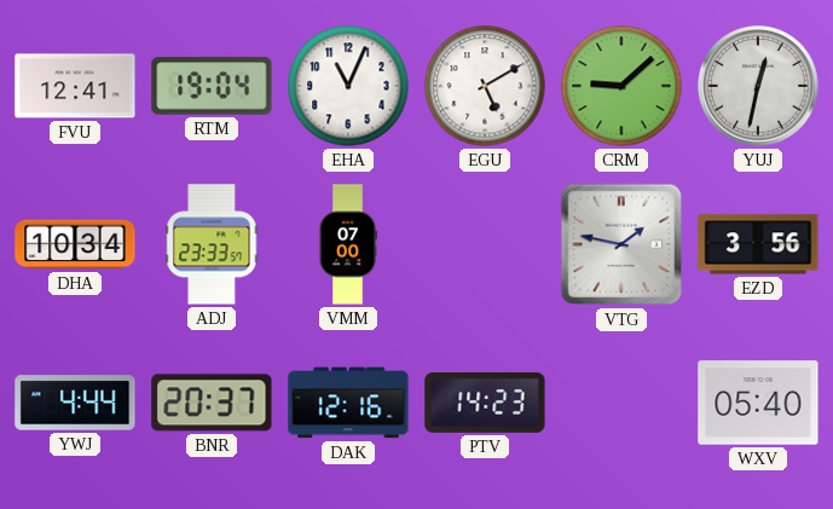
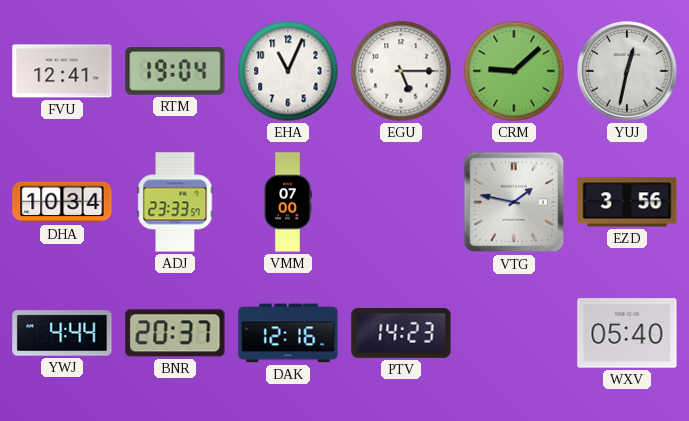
EGU: 5:10 -> 5:15
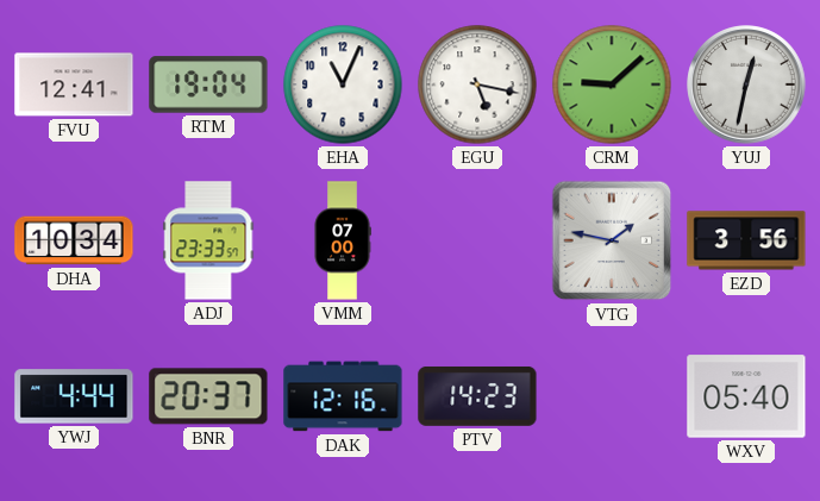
EGU: 5:15 -> 5:17
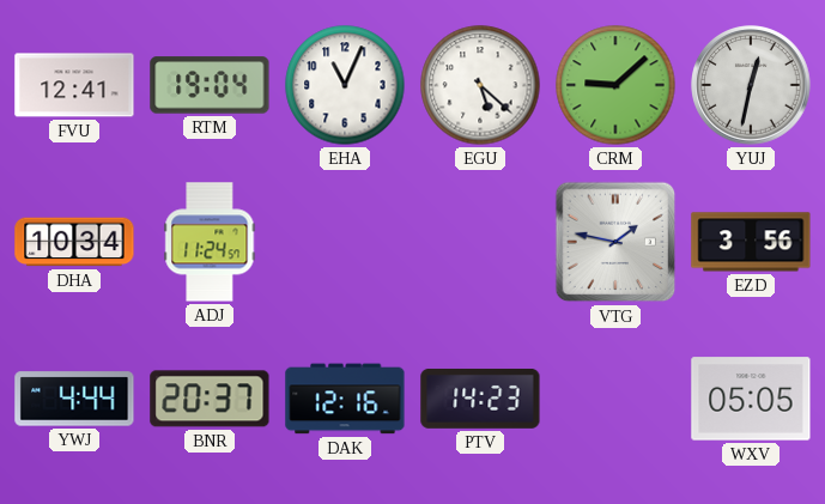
EGU: 5:17 -> 5:22
ADJ: 23:33 -> 11:24
VMM: 07:00 -> none
WXV: 05:40 -> 05:05
